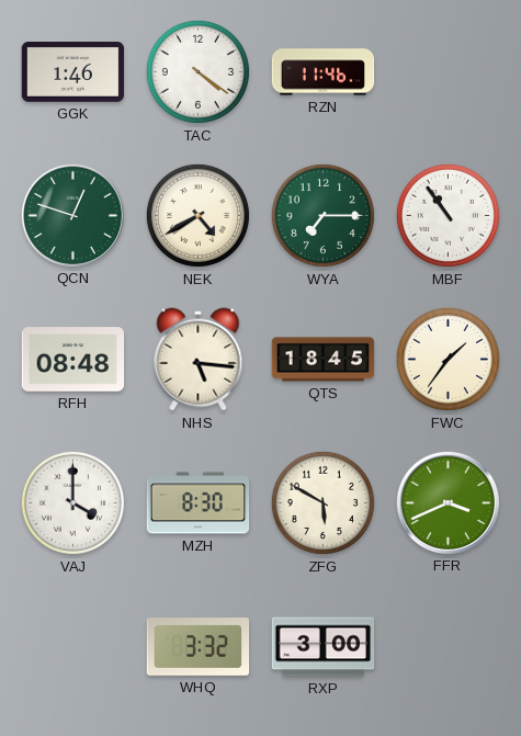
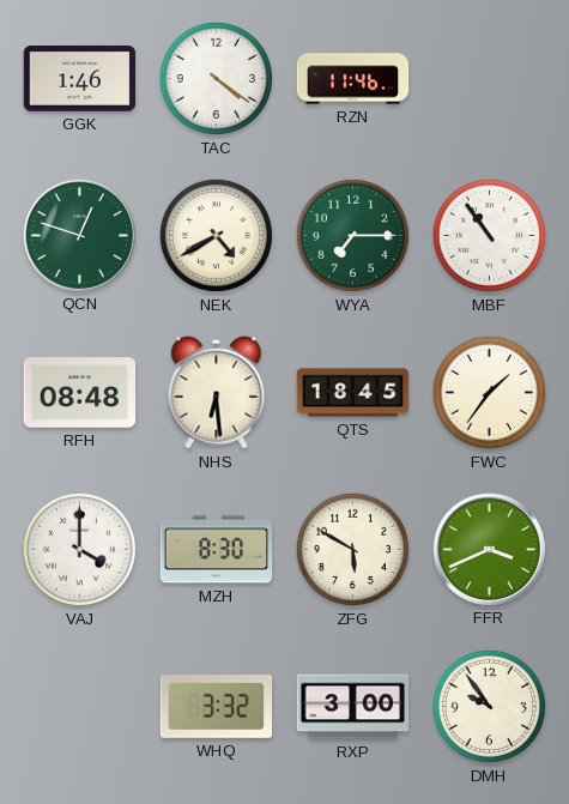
NHS: 5:16 -> 6:29
DMH: none -> 9:54
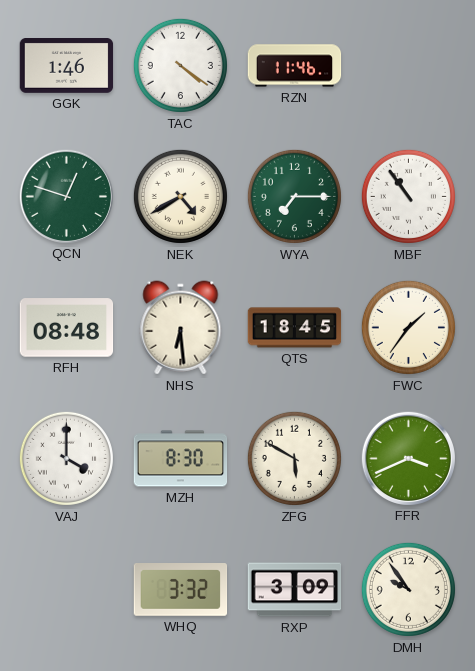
RXP: 3:00 -> 3:09
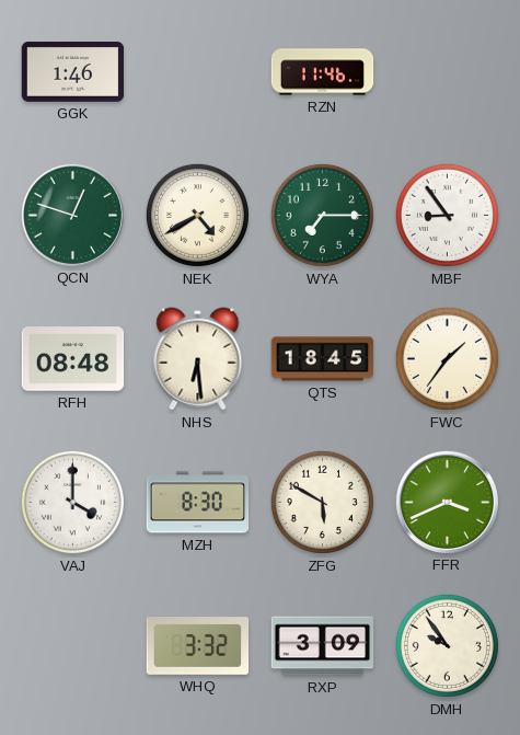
TAC: 4:21 -> none
MBF: 10:54 -> 8:54
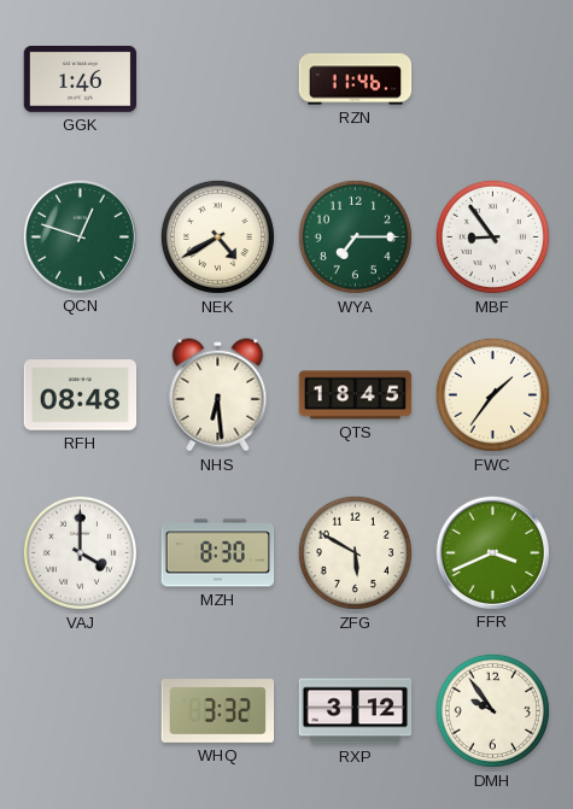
RXP: 3:09 -> 3:12
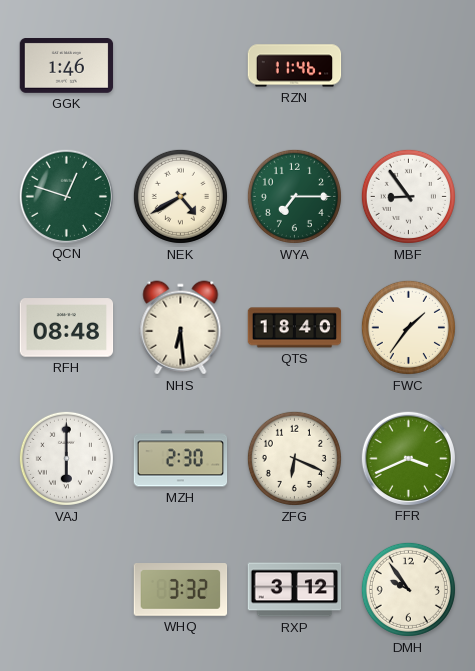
QTS: 18:45 -> 18:40
VAJ: 4:00 -> 6:00
MZH: 8:30 -> 2:30
ZFG: 5:50 -> 6:19
